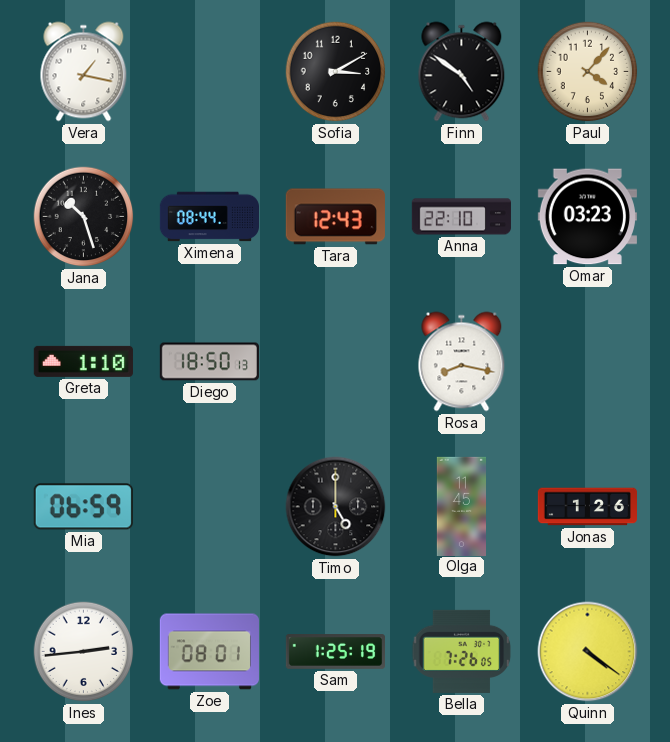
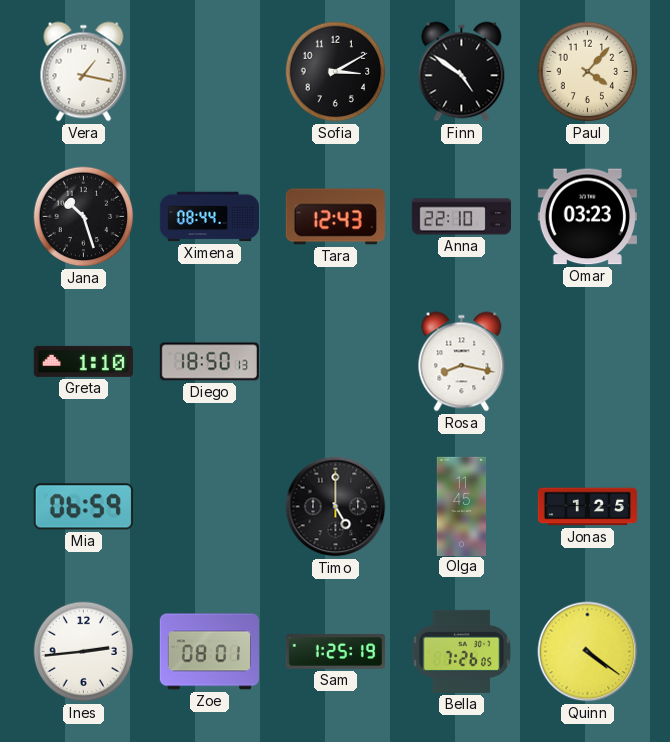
Jonas: 1:26 -> 1:25
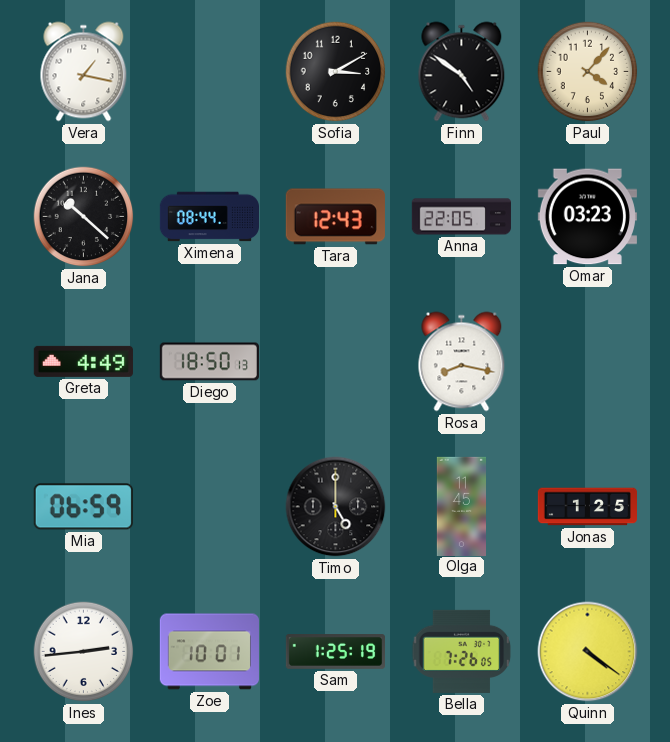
Jana: 10:27 -> 10:22
Anna: 22:10 -> 22:05
Greta: 1:10 -> 4:49
Zoe: 08:01 -> 10:01
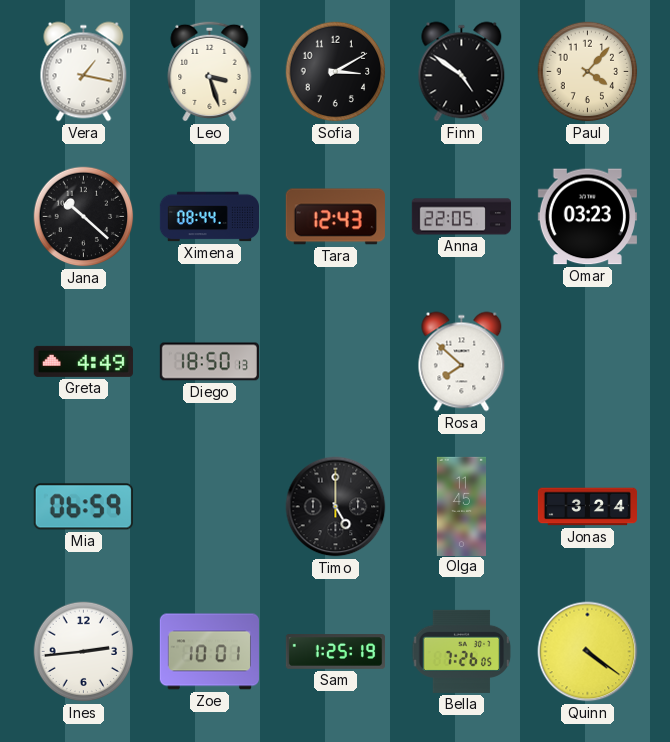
Leo: none -> 3:27
Rosa: 8:17 -> 7:52
Jonas: 1:25 -> 3:24
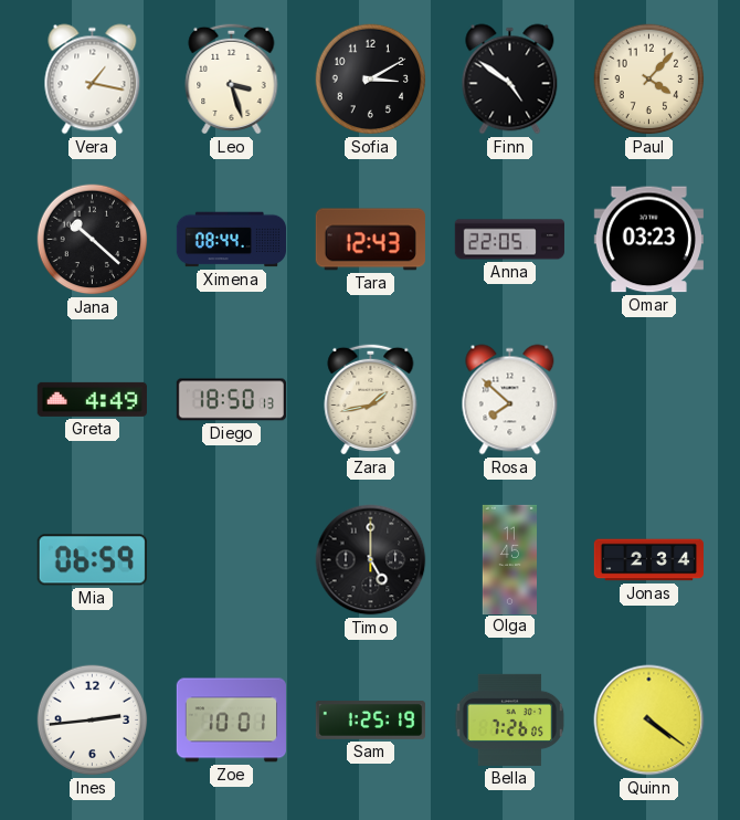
Zara: none -> 1:43
Jonas: 3:24 -> 2:34
